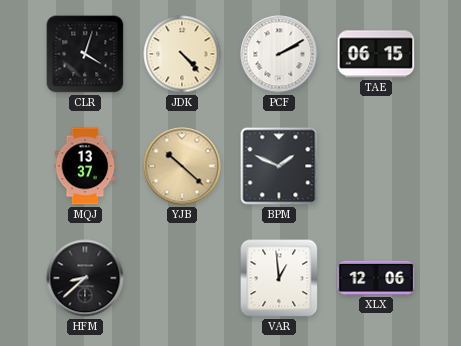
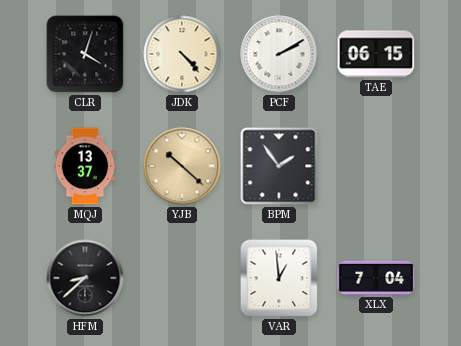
BPM: 1:49 -> 1:54
XLX: 12:06 -> 7:04
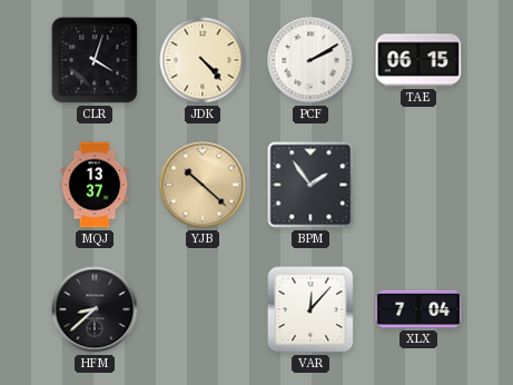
VAR: 12:59 -> 12:07
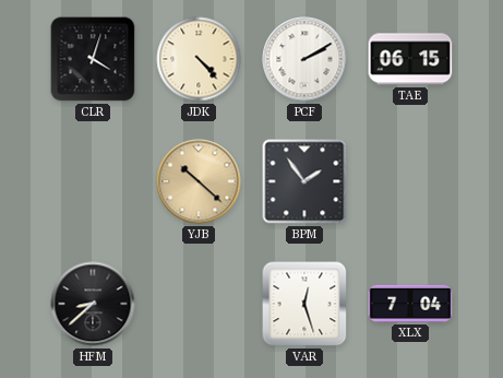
MQJ: 13:37 -> none
VAR: 12:07 -> 12:27
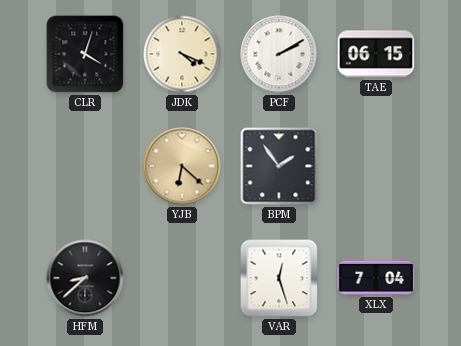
JDK: 4:23 -> 4:19
YJB: 10:22 -> 6:22
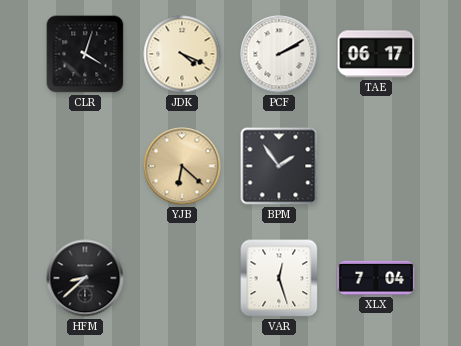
TAE: 06:15 -> 06:17
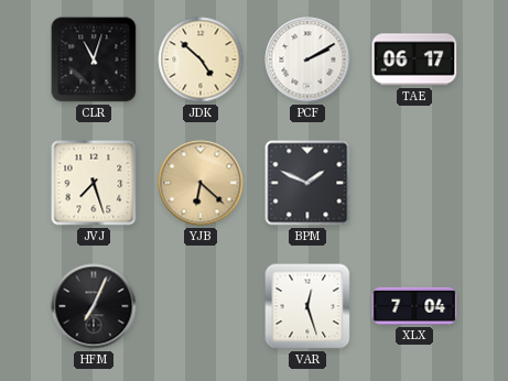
CLR: 4:03 -> 11:03
JDK: 4:19 -> 4:52
JVJ: none -> 7:27
BPM: 1:54 -> 1:49
HFM: 8:38 -> 7:04
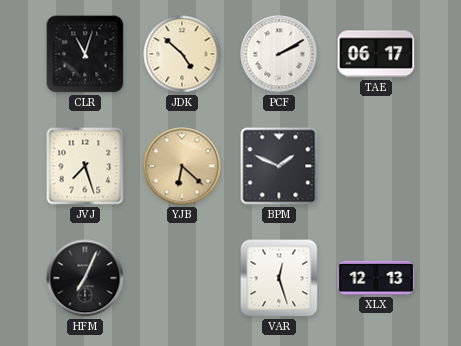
XLX: 7:04 -> 12:13
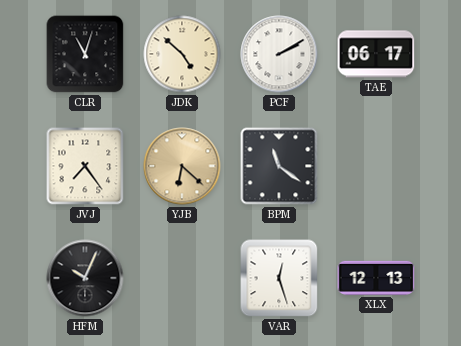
JVJ: 7:27 -> 7:24
BPM: 1:49 -> 11:21
HFM: 7:04 -> 10:04
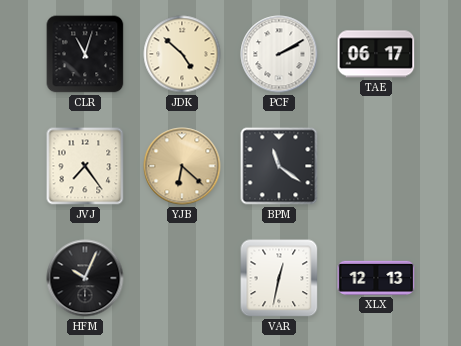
VAR: 12:27 -> 12:32
